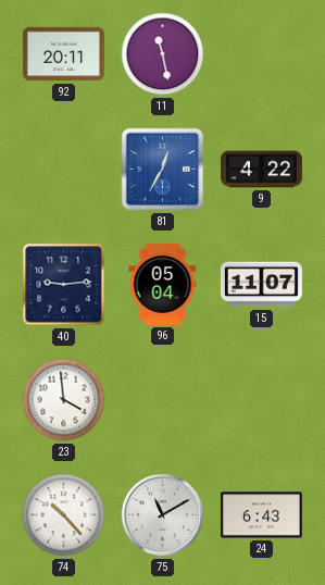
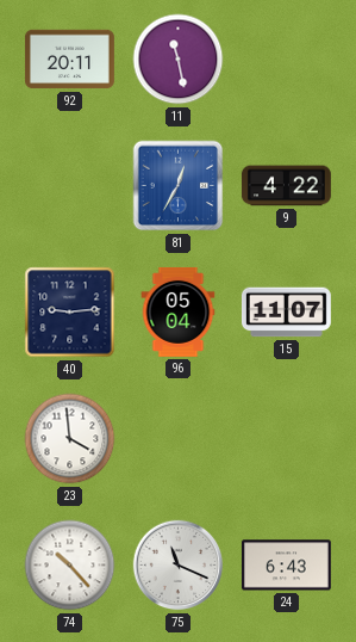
75: 11:10 -> 11:19
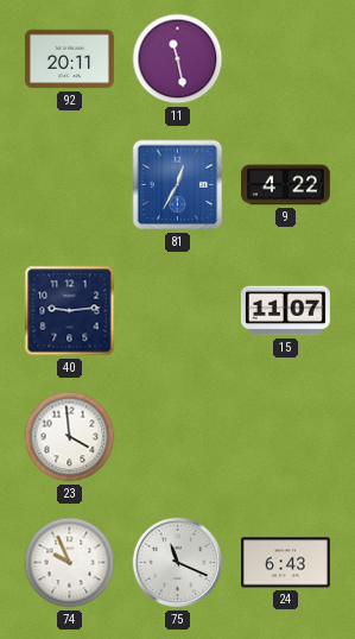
96: 05:04 -> none
74: 10:23 -> 9:56
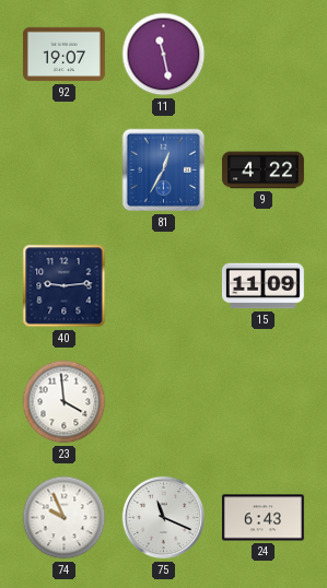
92: 20:11 -> 19:07
15: 11:07 -> 11:09
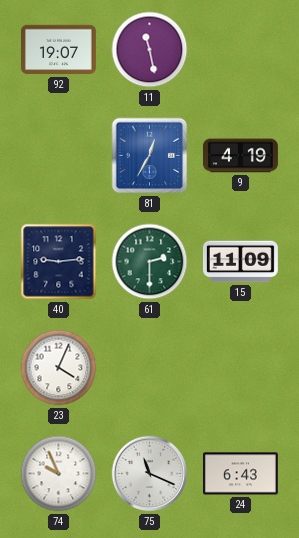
9: 4:22 -> 4:19
61: none -> 2:30
23: 3:59 -> 4:04
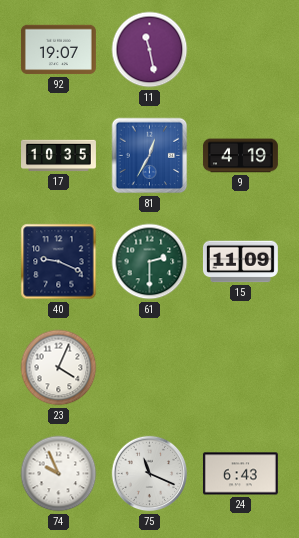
17: none -> 10:35
40: 9:14 -> 9:19
